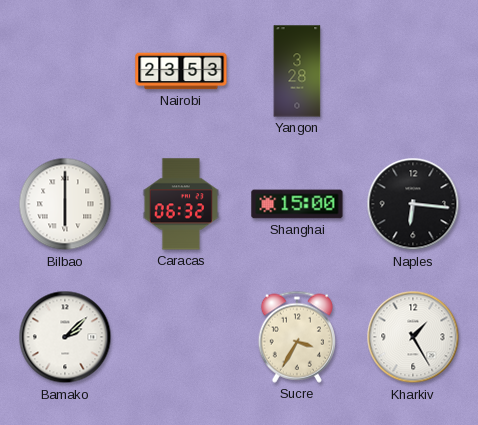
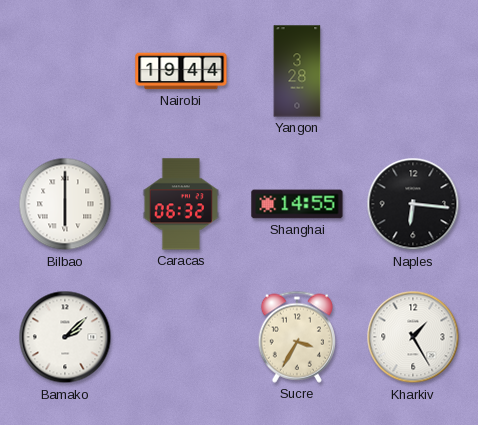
Nairobi: 23:53 -> 19:44
Shanghai: 15:00 -> 14:55
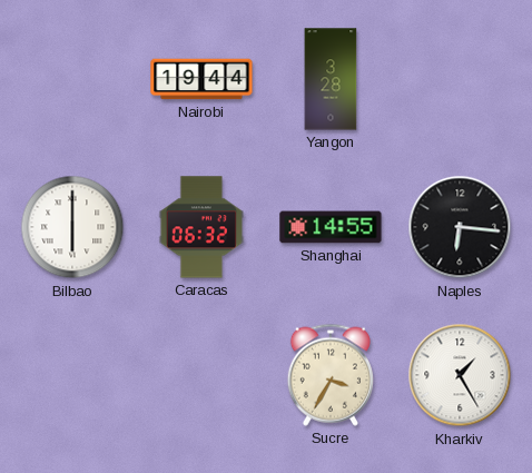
Bamako: 2:08 -> none
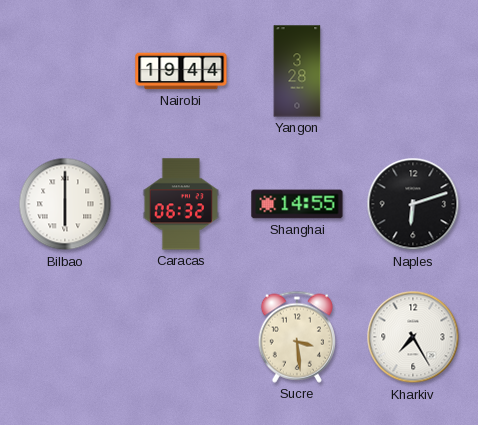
Naples: 6:16 -> 6:12
Sucre: 3:35 -> 3:29
Kharkiv: 1:25 -> 7:25
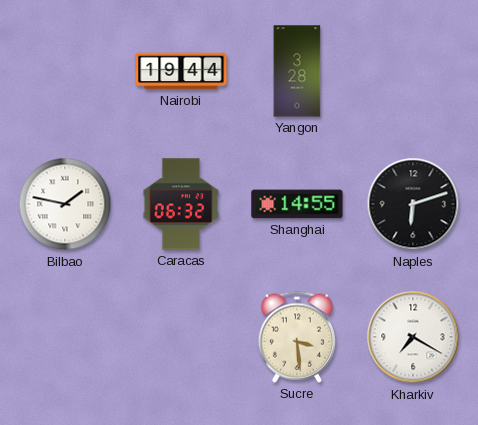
Bilbao: 6:00 -> 1:47
Kharkiv: 7:25 -> 7:20
